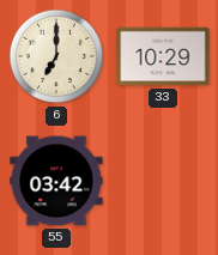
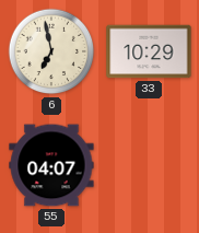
6: 7:00 -> 6:58
55: 03:42 -> 04:07
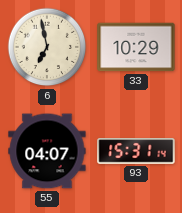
93: none -> 15:31
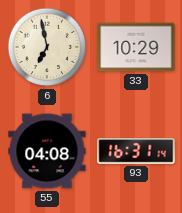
55: 04:07 -> 04:08
93: 15:31 -> 16:31
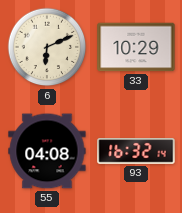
6: 6:58 -> 6:11
93: 16:31 -> 16:32
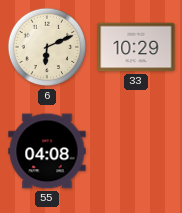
93: 16:32 -> none
